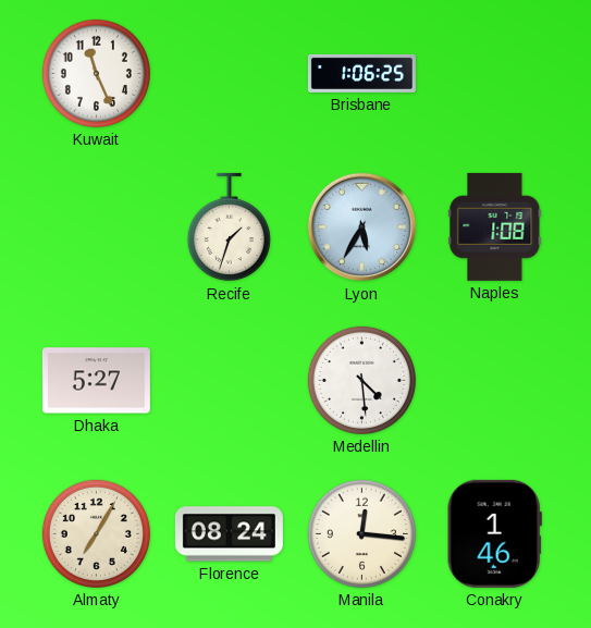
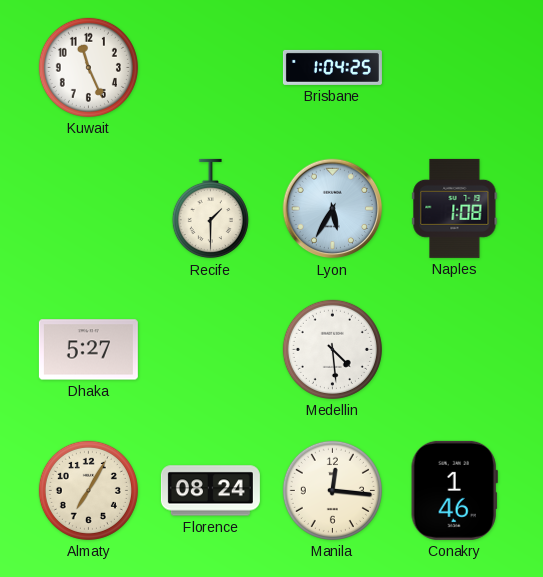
Brisbane: 1:06 -> 1:04
Recife: 1:33 -> 1:30
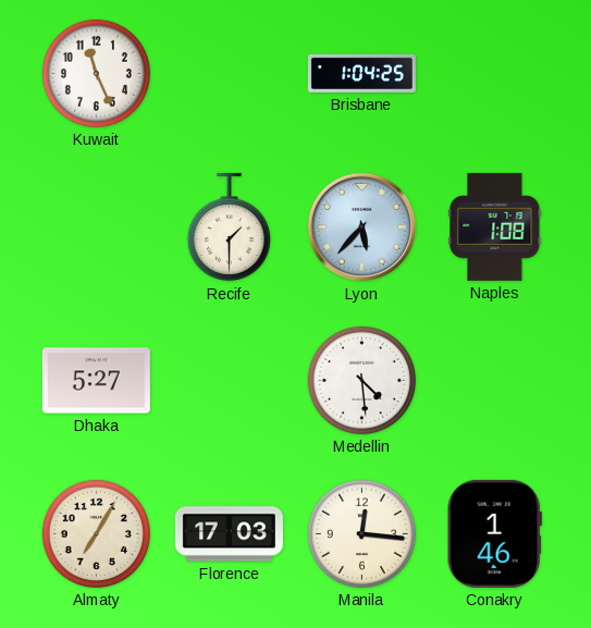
Lyon: 5:35 -> 5:37
Florence: 08:24 -> 17:03
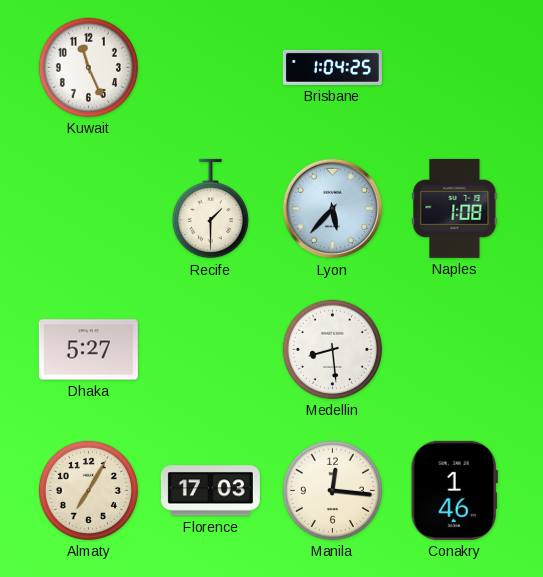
Medellin: 4:29 -> 8:29
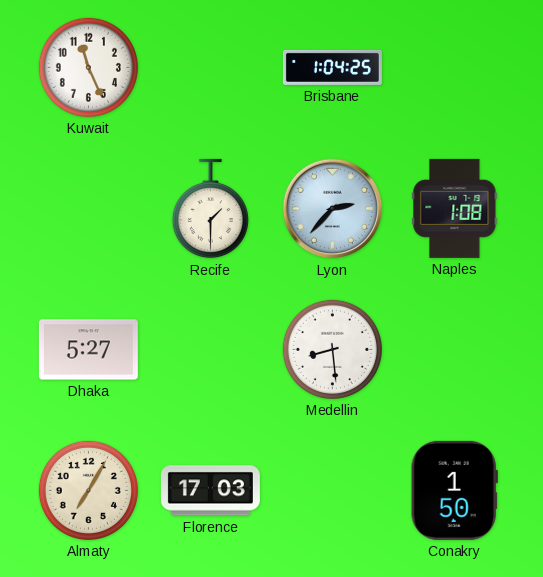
Lyon: 5:37 -> 2:37
Manila: 12:16 -> none
Conakry: 1:46 -> 1:50
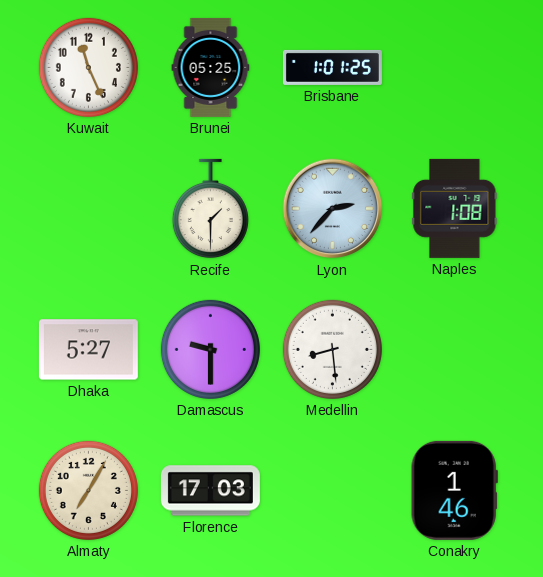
Brunei: none -> 05:25
Brisbane: 1:04 -> 1:01
Damascus: none -> 9:30
Conakry: 1:50 -> 1:46
